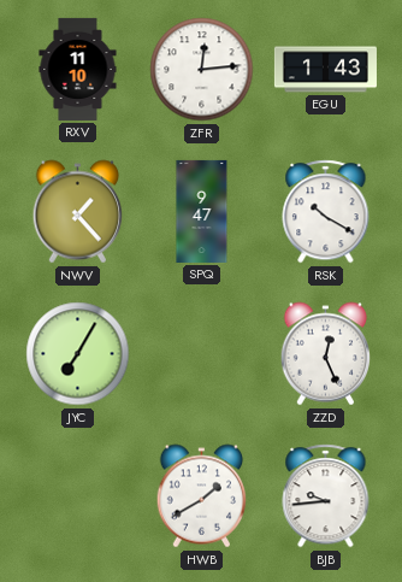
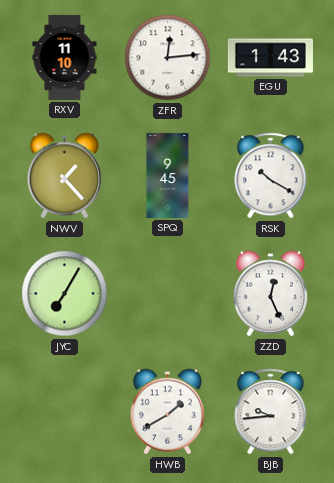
SPQ: 9:47 -> 9:45
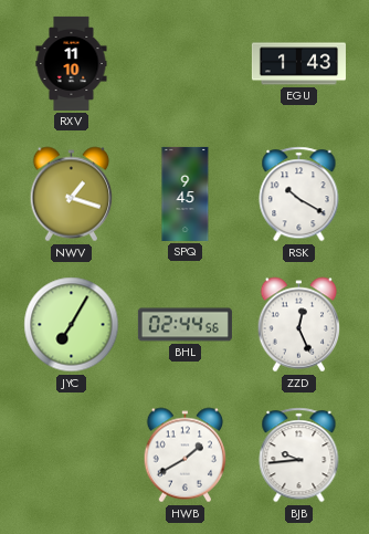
ZFR: 12:14 -> none
NWV: 1:23 -> 1:18
BHL: none -> 02:44
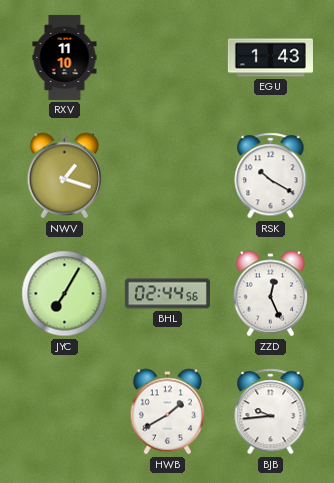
SPQ: 9:45 -> none
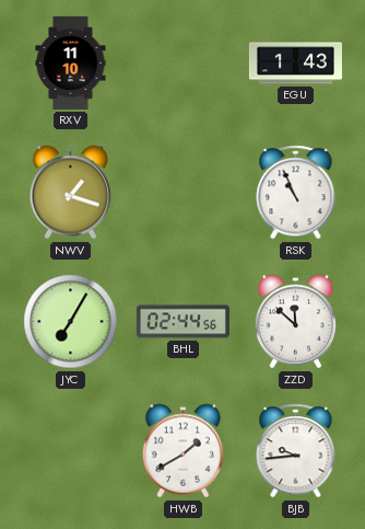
RSK: 10:20 -> 10:56
ZZD: 12:26 -> 11:52
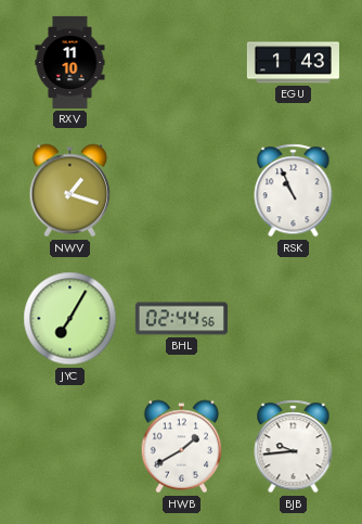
ZZD: 11:52 -> none
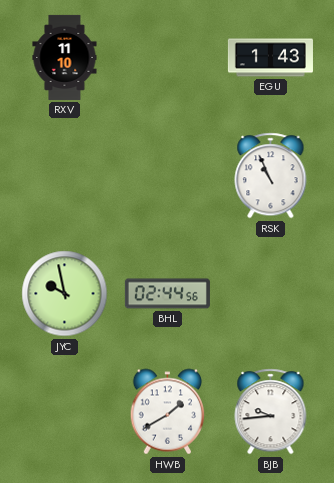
NWV: 1:18 -> none
JYC: 7:05 -> 9:58
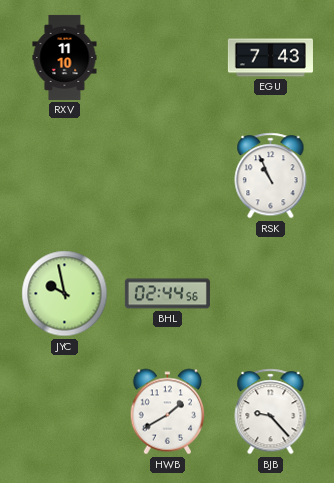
EGU: 1:43 -> 7:43
BJB: 9:44 -> 9:23
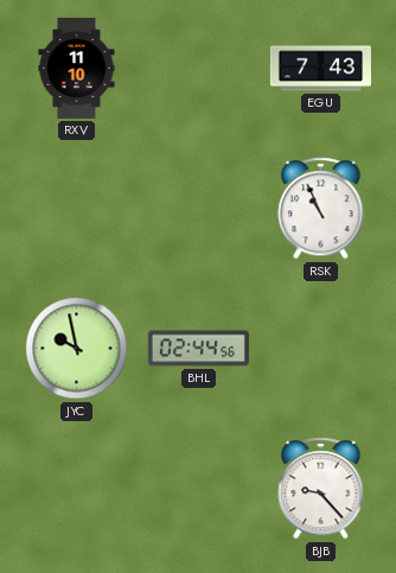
HWB: 1:40 -> none
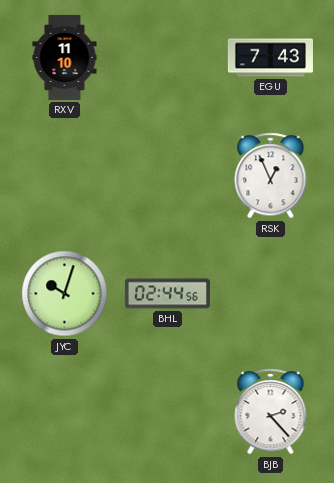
RSK: 10:56 -> 12:56
JYC: 9:58 -> 10:03
BJB: 9:23 -> 2:23
